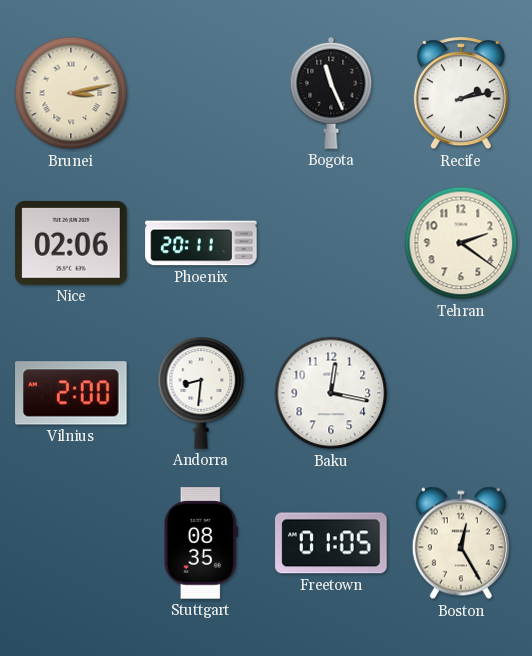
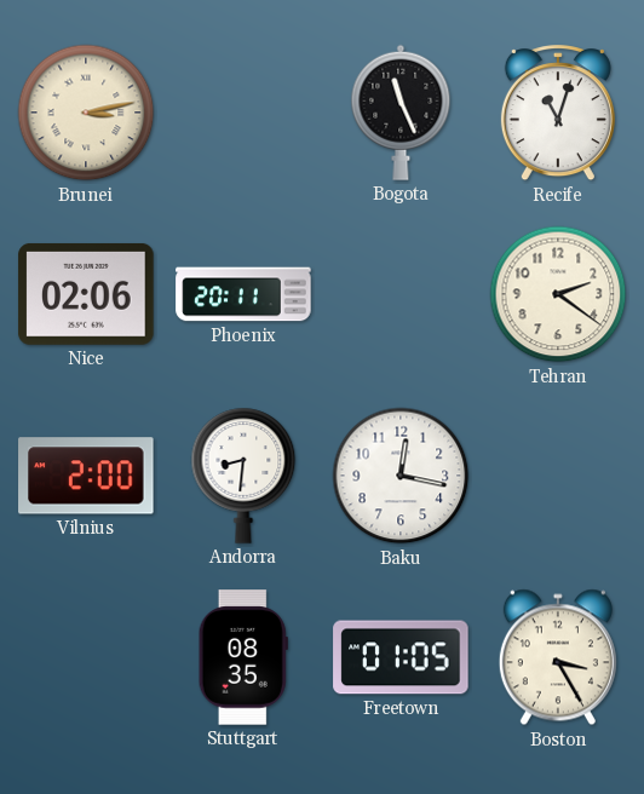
Recife: 2:13 -> 11:03
Boston: 12:25 -> 3:25
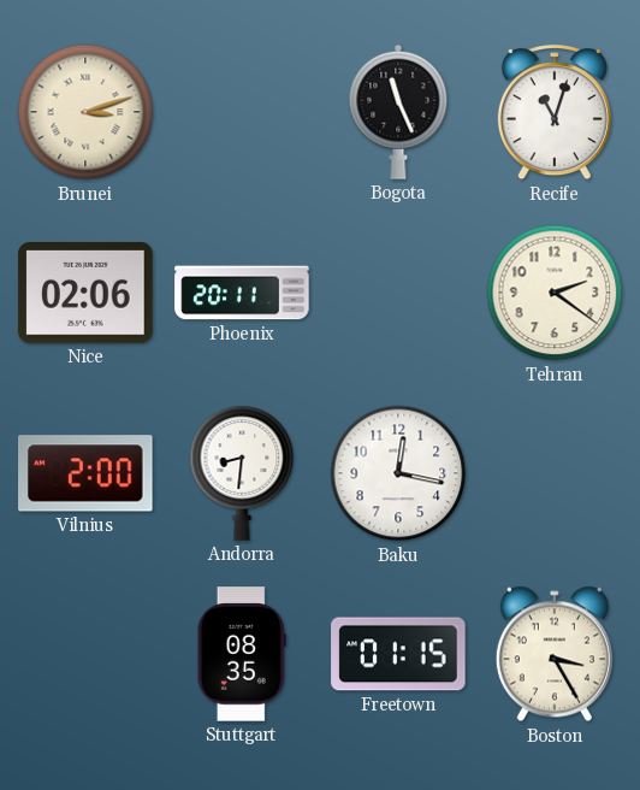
Brunei: 3:13 -> 3:12
Freetown: 01:05 -> 01:15
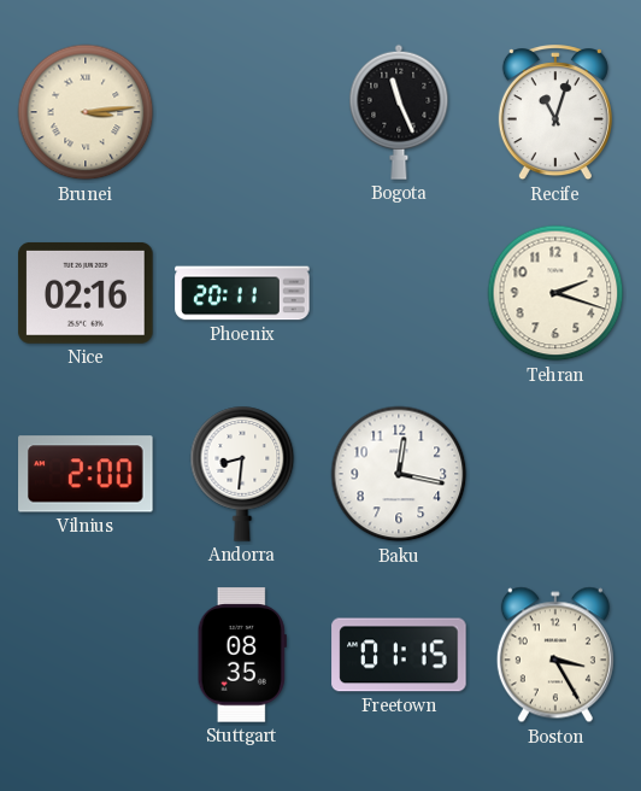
Brunei: 3:12 -> 3:14
Nice: 02:06 -> 02:16
Tehran: 2:21 -> 2:18
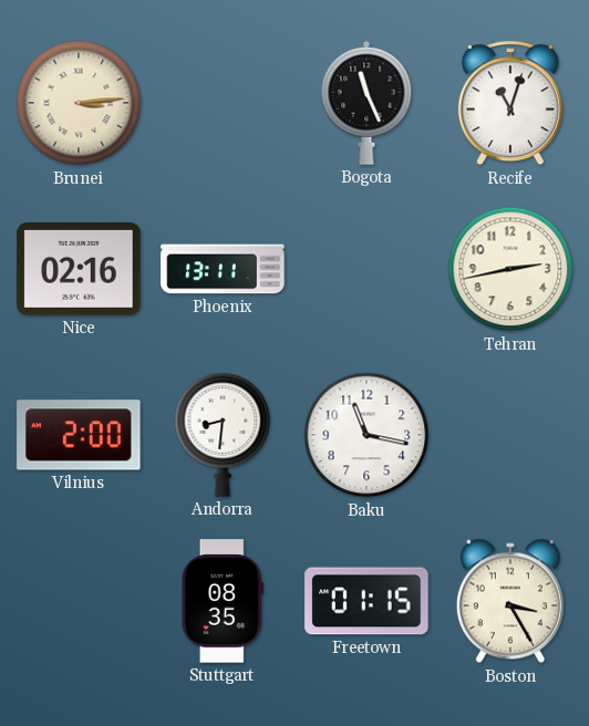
Phoenix: 20:11 -> 13:11
Tehran: 2:18 -> 2:43
Baku: 12:17 -> 11:17
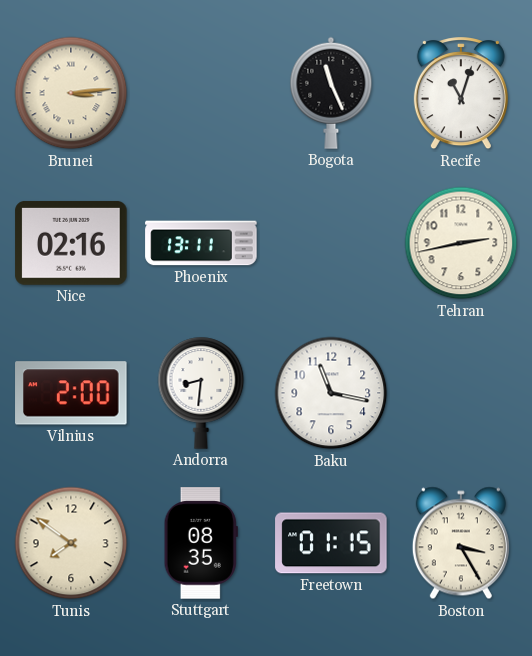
Tunis: none -> 7:51
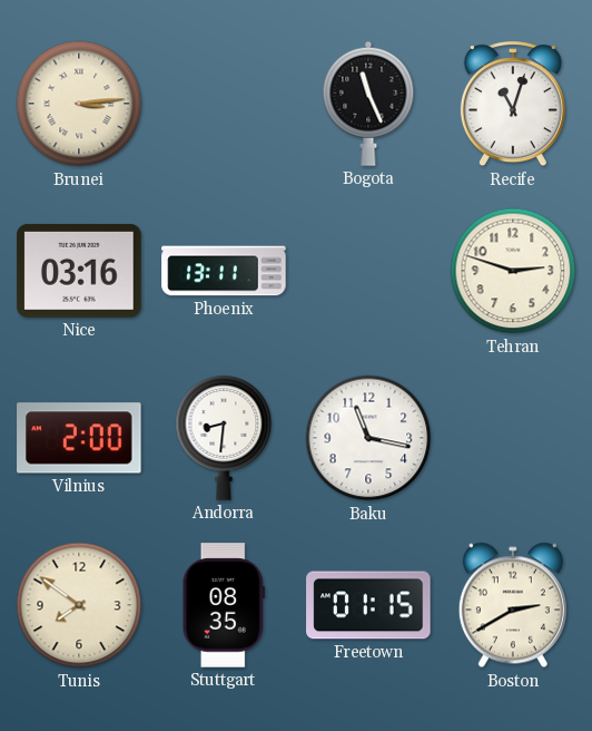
Nice: 02:16 -> 03:16
Tehran: 2:43 -> 2:48
Boston: 3:25 -> 2:40
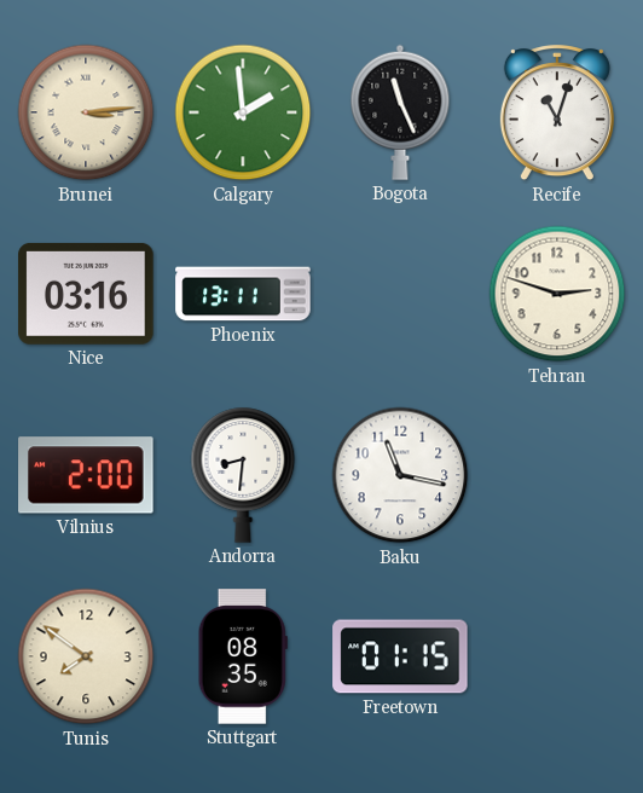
Calgary: none -> 1:59
Boston: 2:40 -> none
